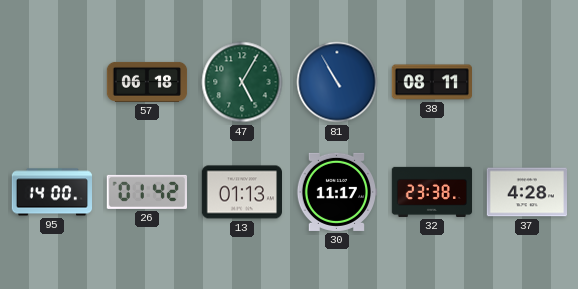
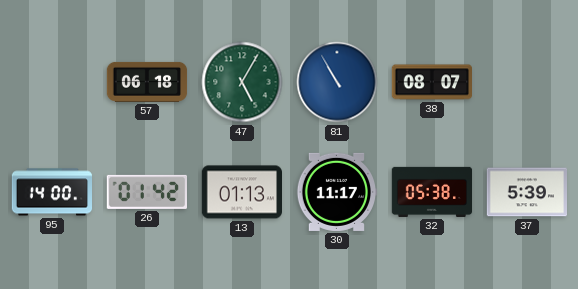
38: 08:11 -> 08:07
32: 23:38 -> 05:38
37: 4:28 -> 5:39
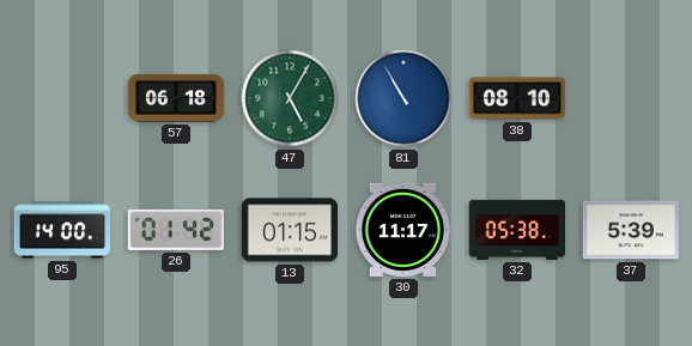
38: 08:07 -> 08:10
13: 01:13 -> 01:15
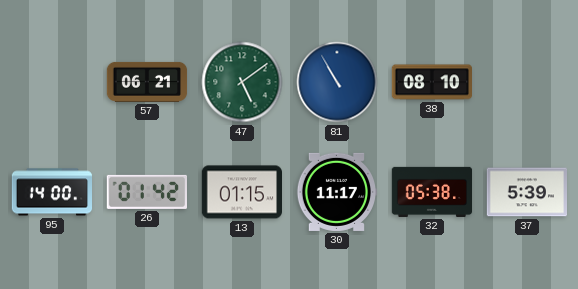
57: 06:18 -> 06:21
47: 5:05 -> 5:09
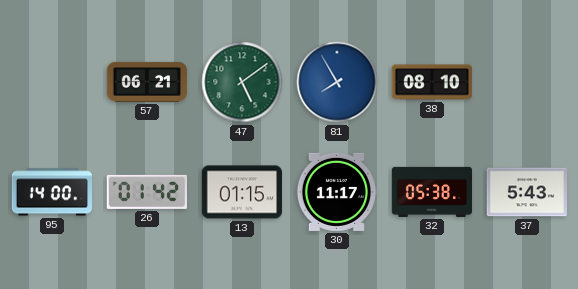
81: 10:55 -> 7:55
37: 5:39 -> 5:43
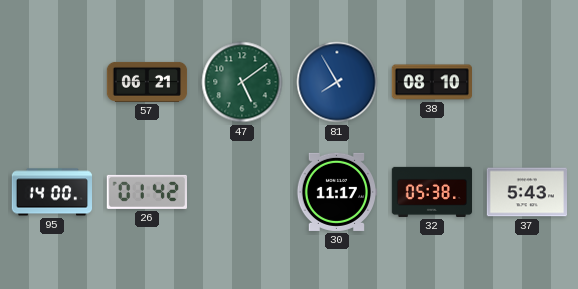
13: 01:15 -> none
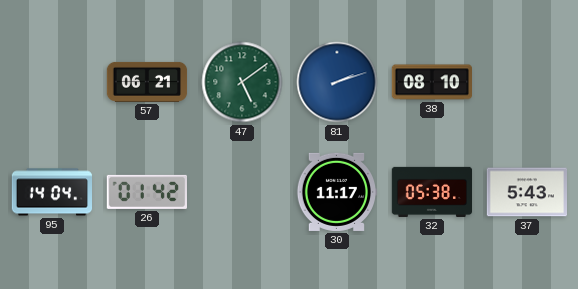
81: 7:55 -> 2:12
95: 14:00 -> 14:04
